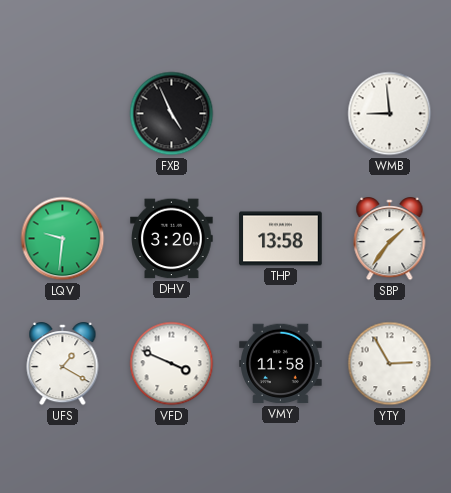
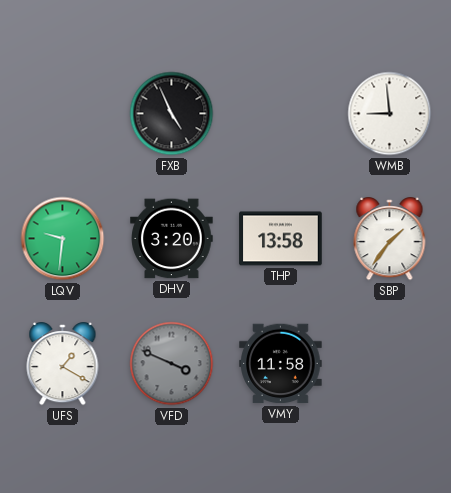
VFD dial: white -> grey
YTY: 2:55 -> none
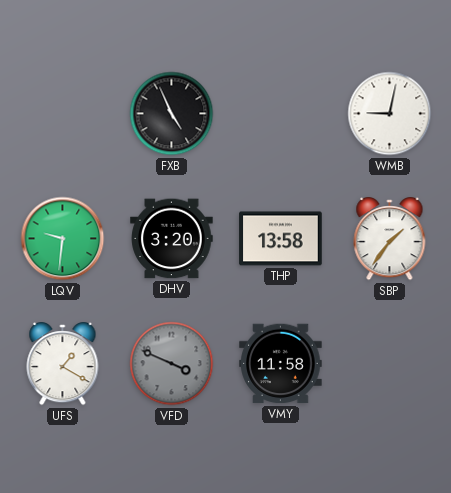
WMB: 8:59 -> 9:02
